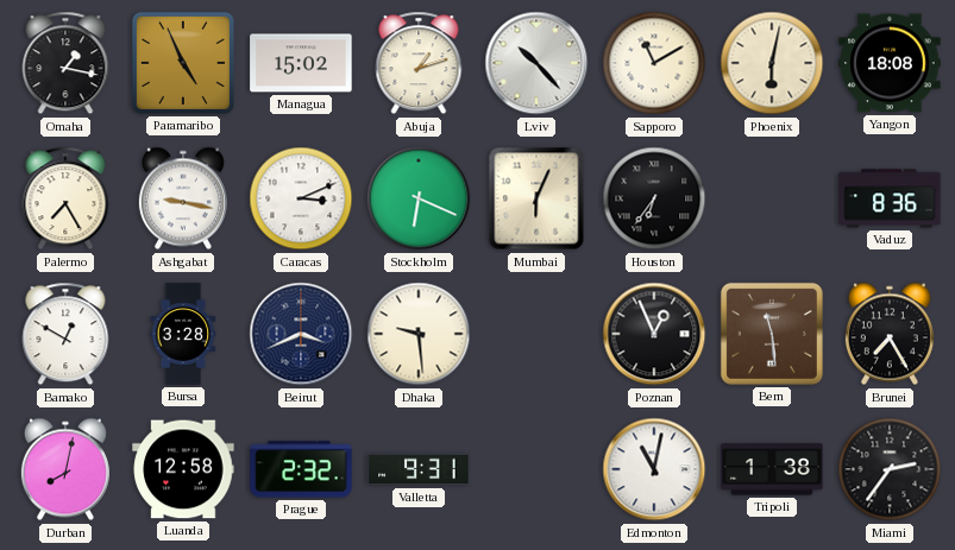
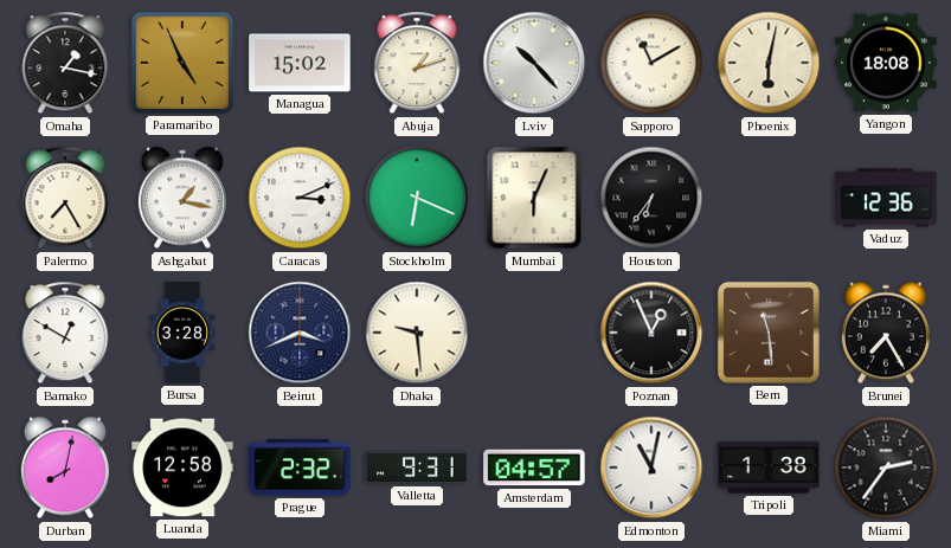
Ashgabat: 9:17 -> 1:17
Vaduz: 8:36 -> 12:36
Amsterdam: none -> 04:57
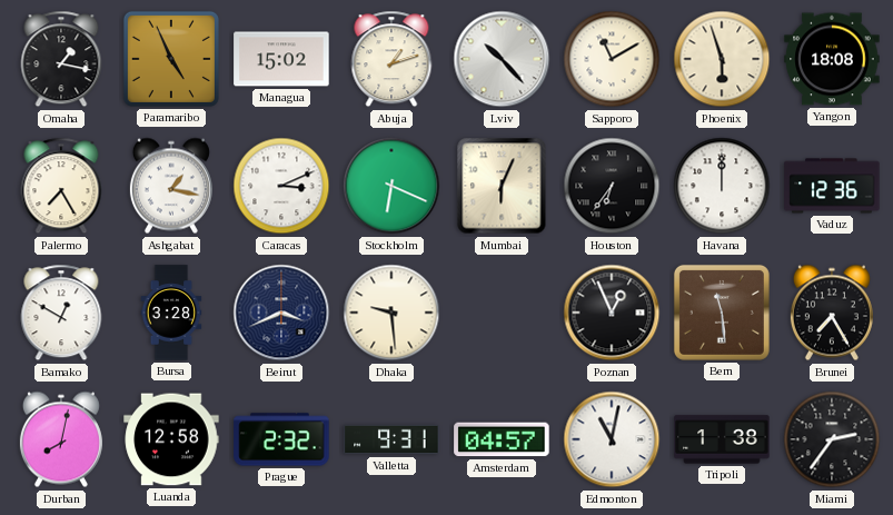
Phoenix: 6:02 -> 5:57
Havana: none -> 12:00
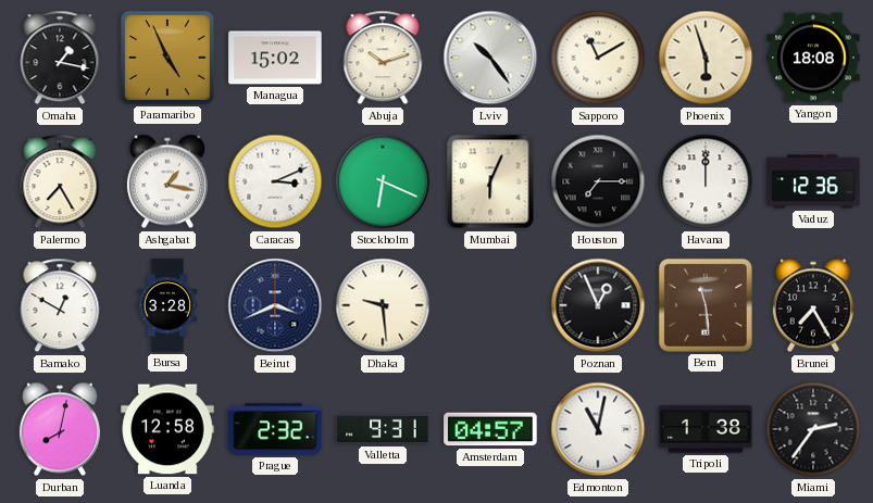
Abuja: 1:12 -> 10:12
Lviv: 10:23 -> 10:24
Houston: 6:36 -> 7:15
